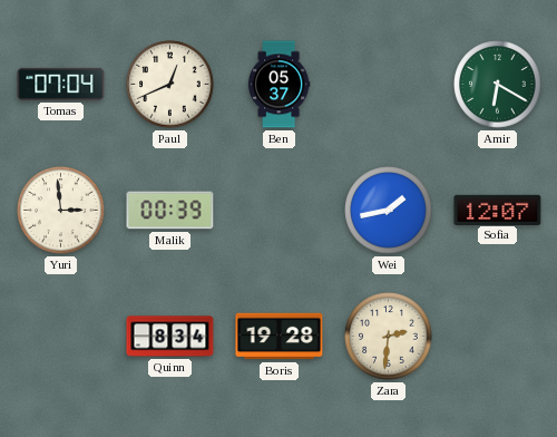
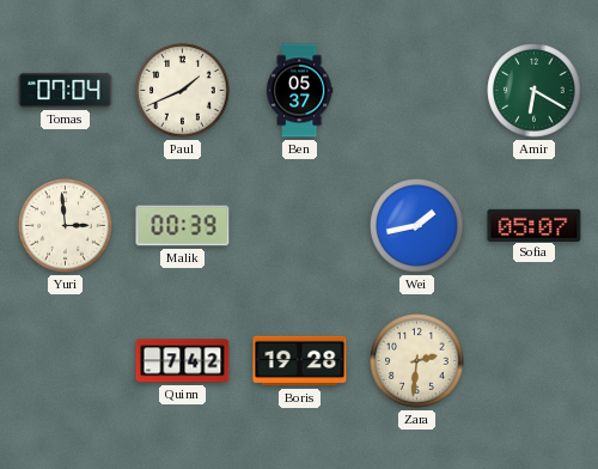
Paul: 12:41 -> 1:41
Sofia: 12:07 -> 05:07
Quinn: 8:34 -> 7:42
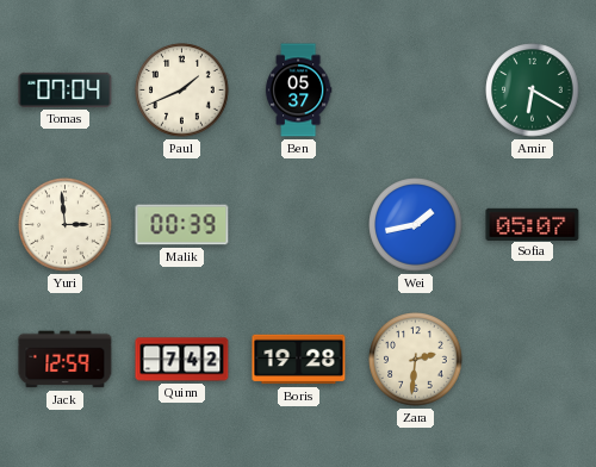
Jack: none -> 12:59
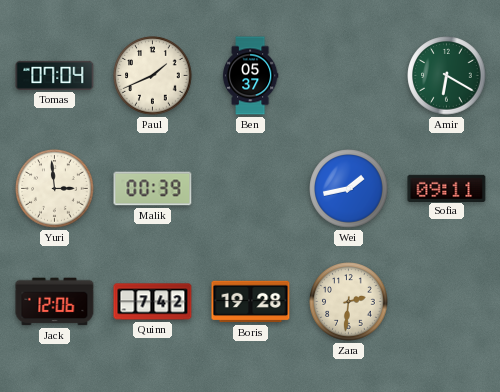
Sofia: 05:07 -> 09:11
Jack: 12:59 -> 12:06
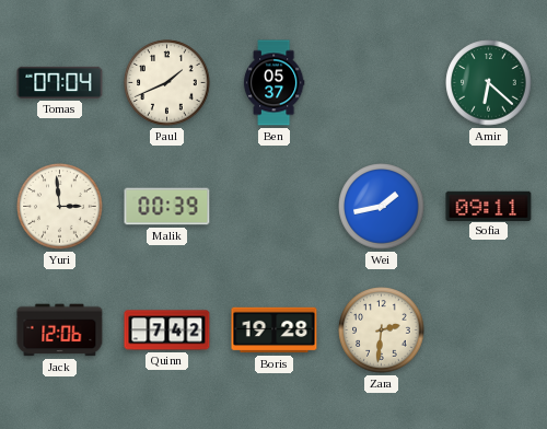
Amir: 6:20 -> 6:22
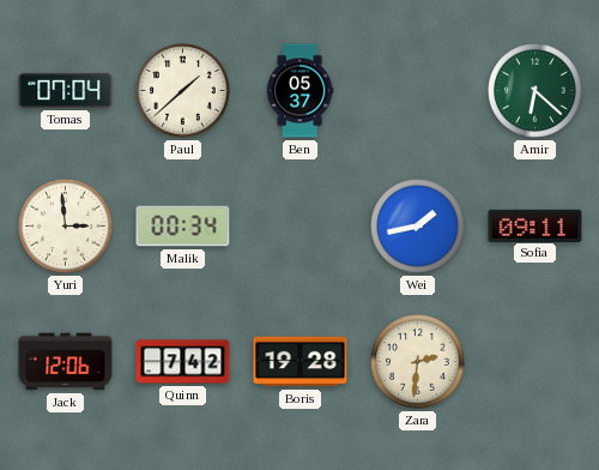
Paul: 1:41 -> 1:38
Malik: 00:39 -> 00:34
